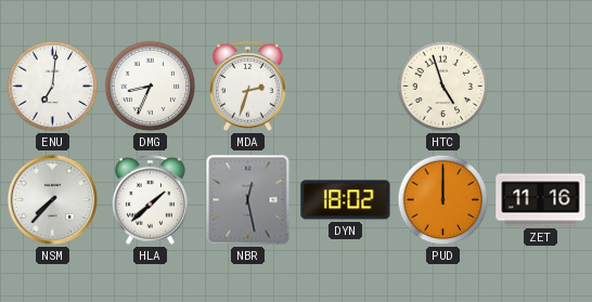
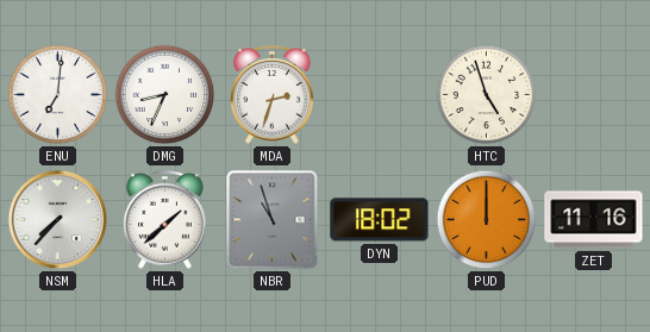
NBR: 12:28 -> 10:57
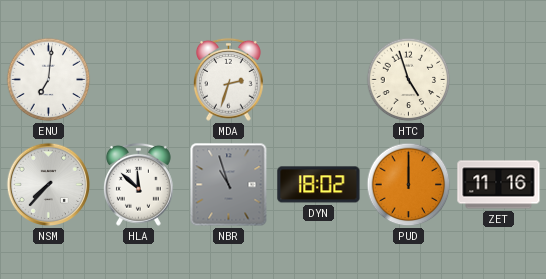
DMG: 8:34 -> none
HLA: 1:38 -> 11:52
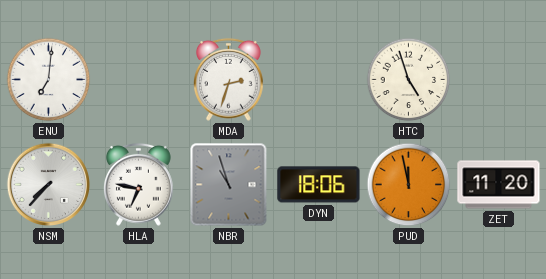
HLA: 11:52 -> 6:47
DYN: 18:02 -> 18:06
PUD: 12:00 -> 11:58
ZET: 11:16 -> 11:20
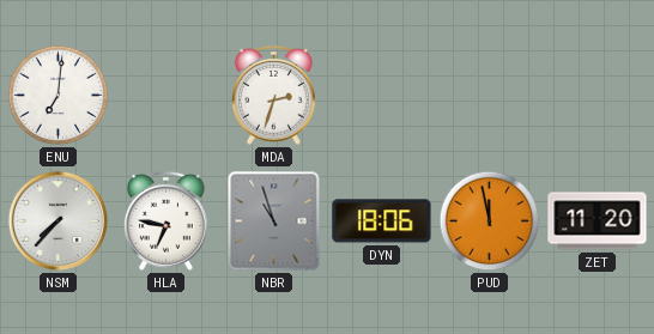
HTC: 4:57 -> none
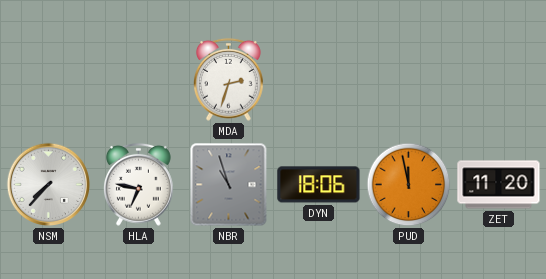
ENU: 7:01 -> none
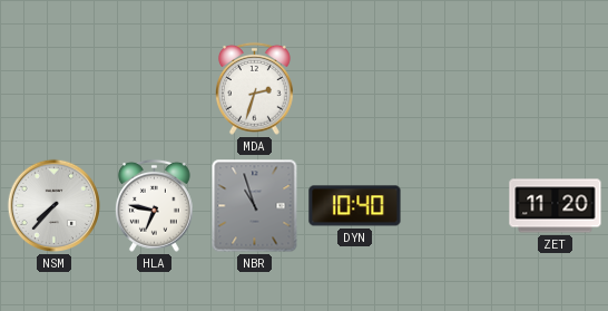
DYN: 18:06 -> 10:40
PUD: 11:58 -> none
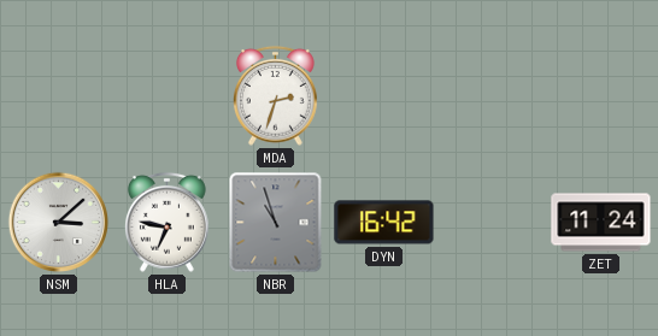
NSM: 7:37 -> 3:08
DYN: 10:40 -> 16:42
ZET: 11:20 -> 11:24
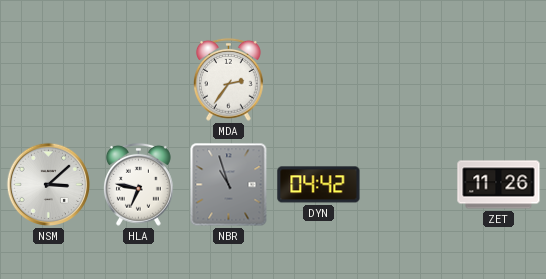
MDA: 2:33 -> 2:36
DYN: 16:42 -> 04:42
ZET: 11:24 -> 11:26
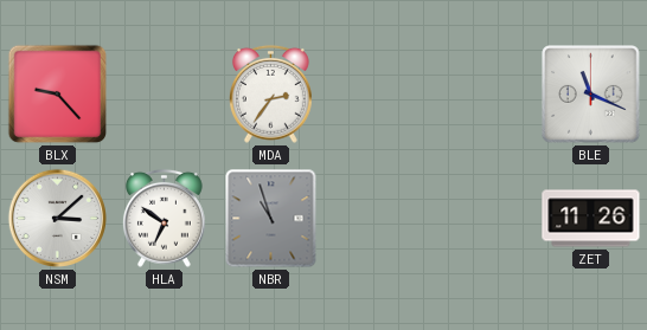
BLX: none -> 9:23
BLE: none -> 11:19
HLA: 6:47 -> 6:51
DYN: 04:42 -> none
